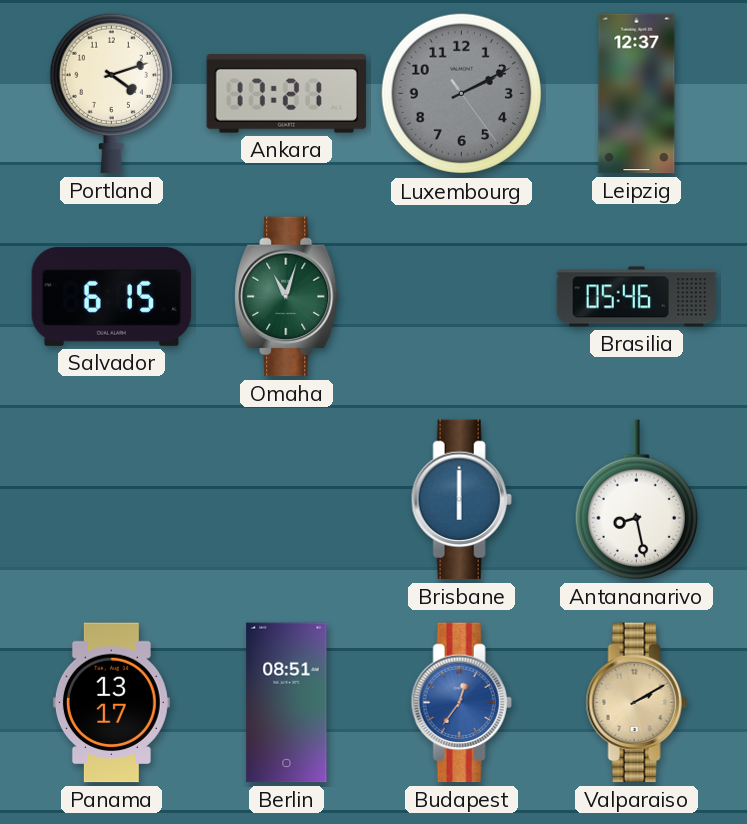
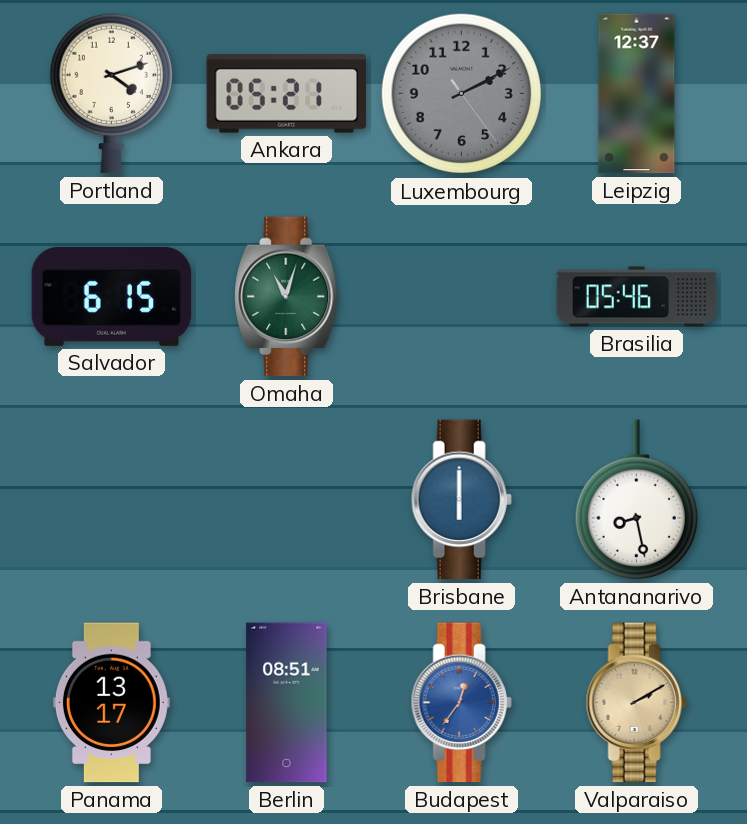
Ankara: 17:21 -> 05:21
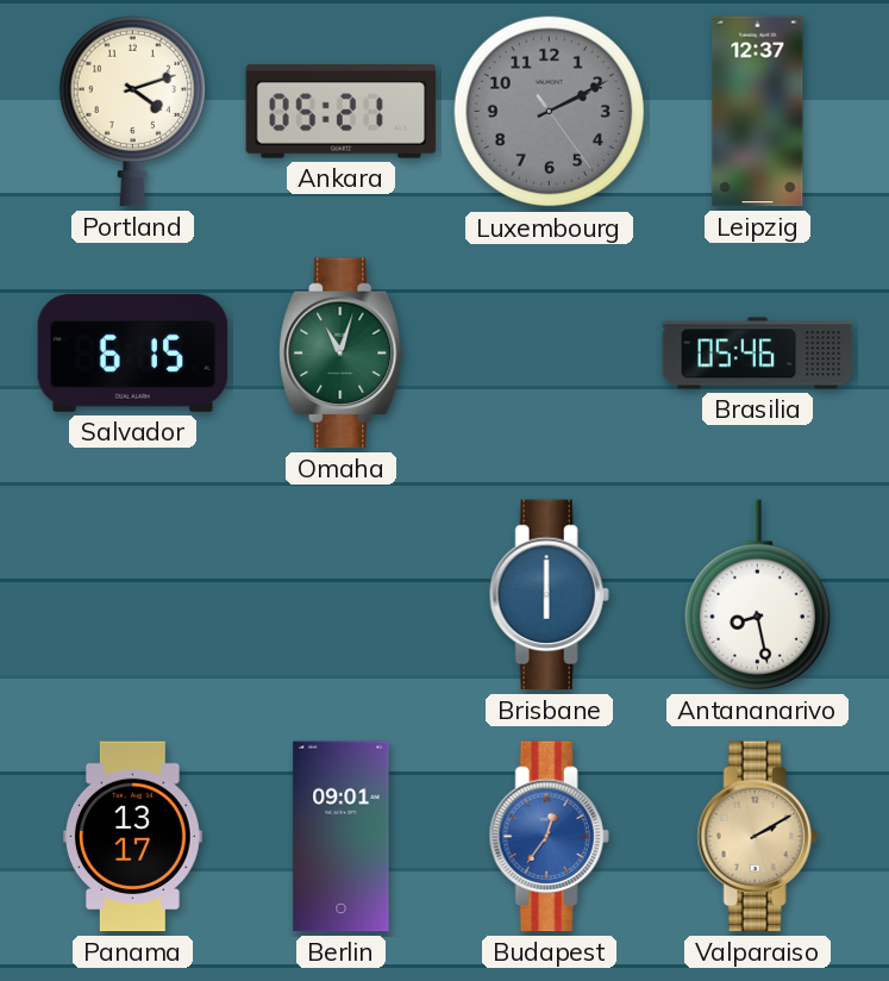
Berlin: 08:51 -> 09:01
